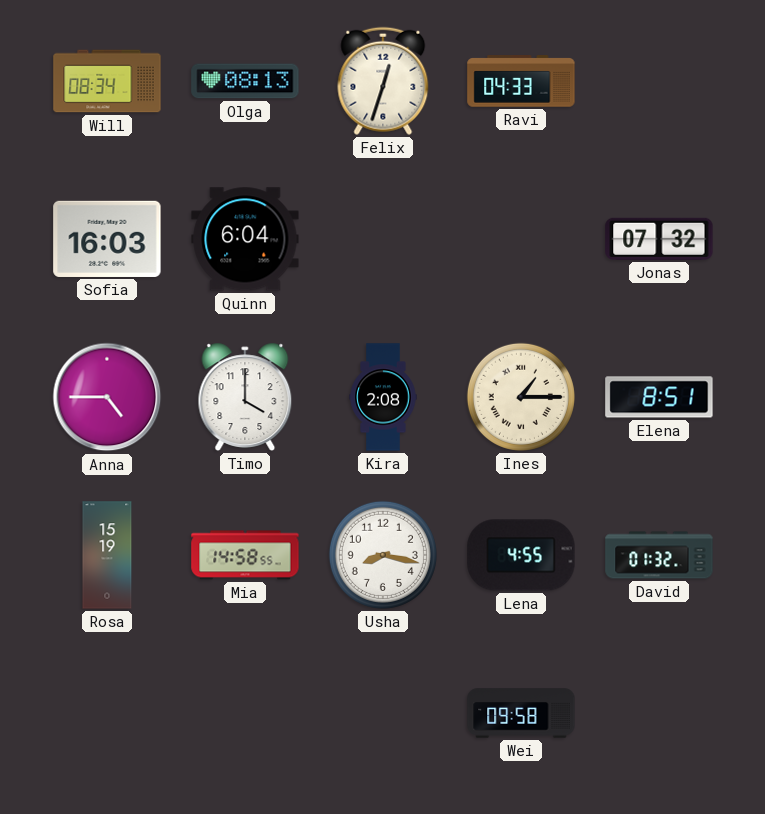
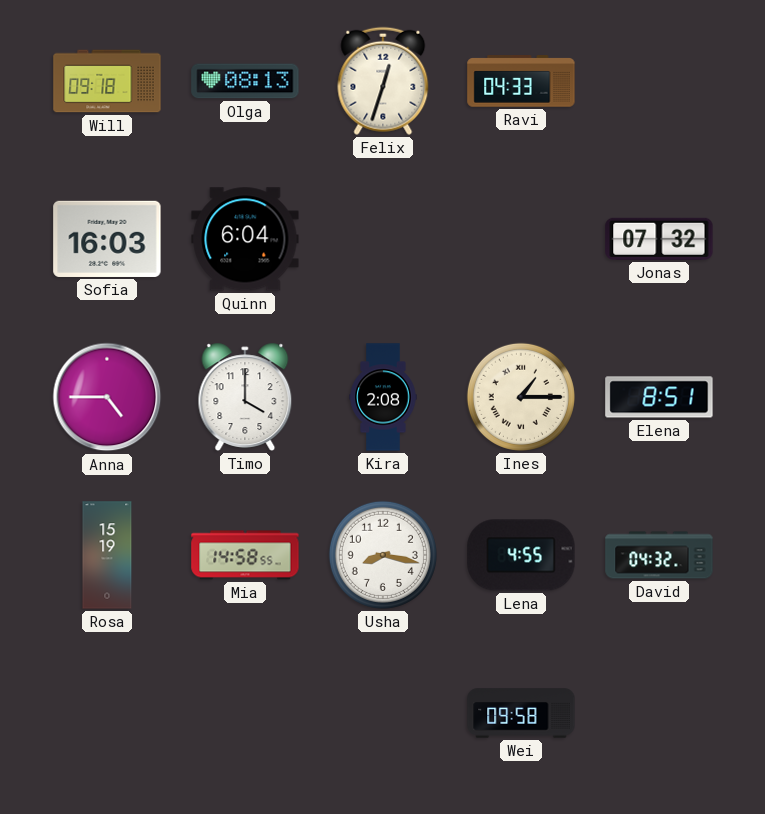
Will: 08:34 -> 09:18
David: 01:32 -> 04:32
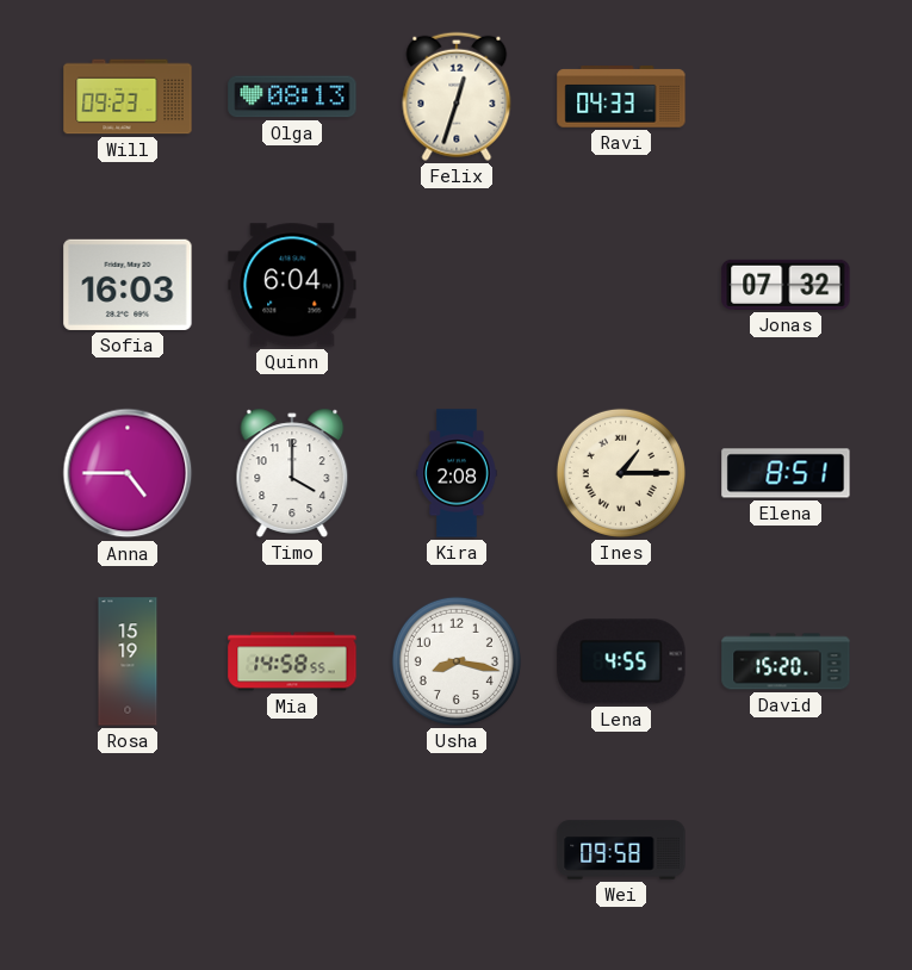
Will: 09:18 -> 09:23
David: 04:32 -> 15:20
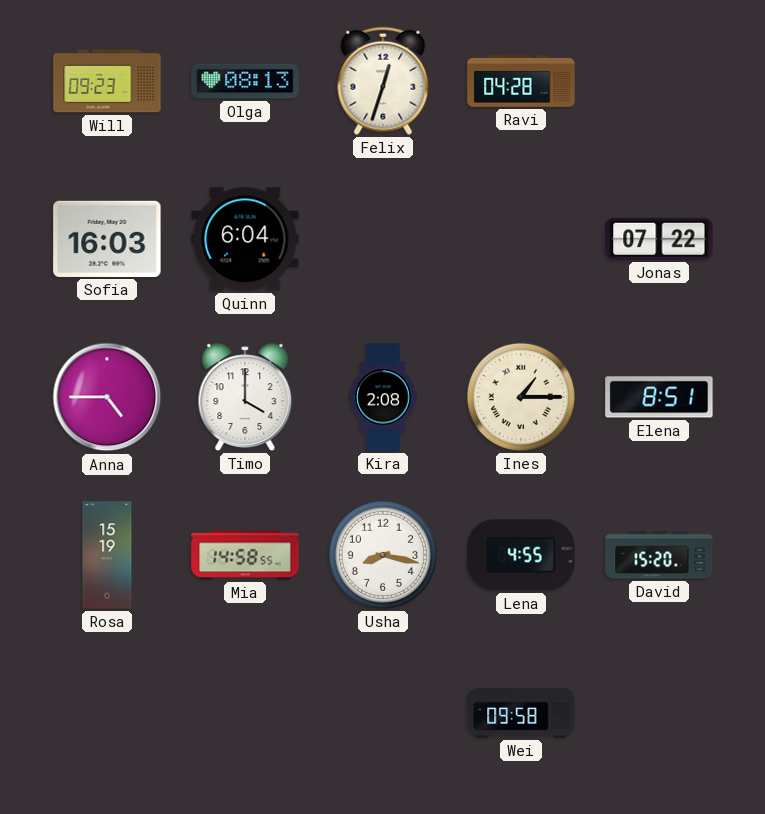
Ravi: 04:33 -> 04:28
Jonas: 07:32 -> 07:22
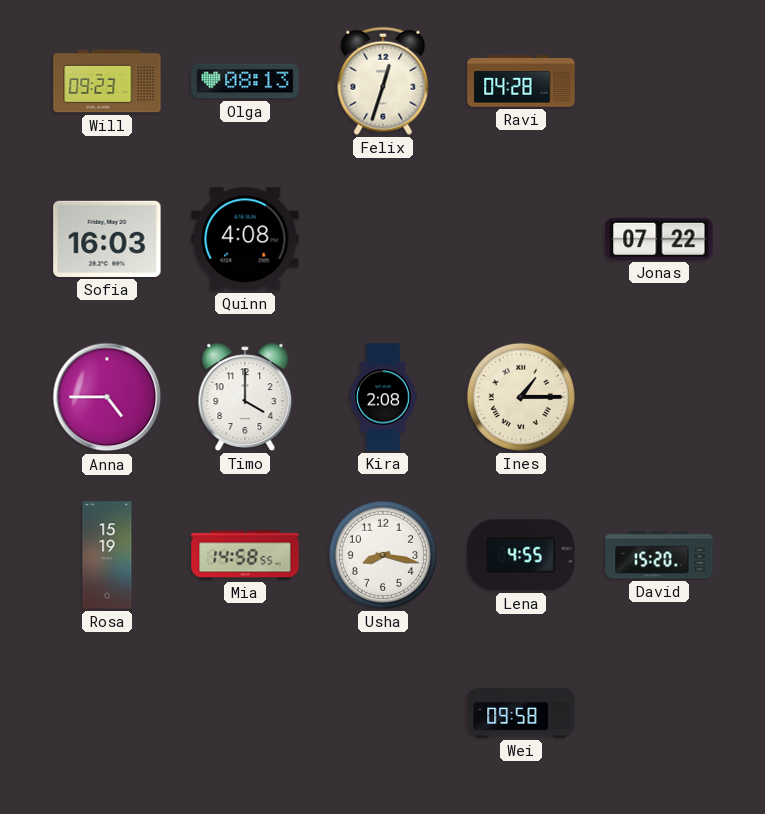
Quinn: 6:04 -> 4:08
Elena: 8:51 -> none
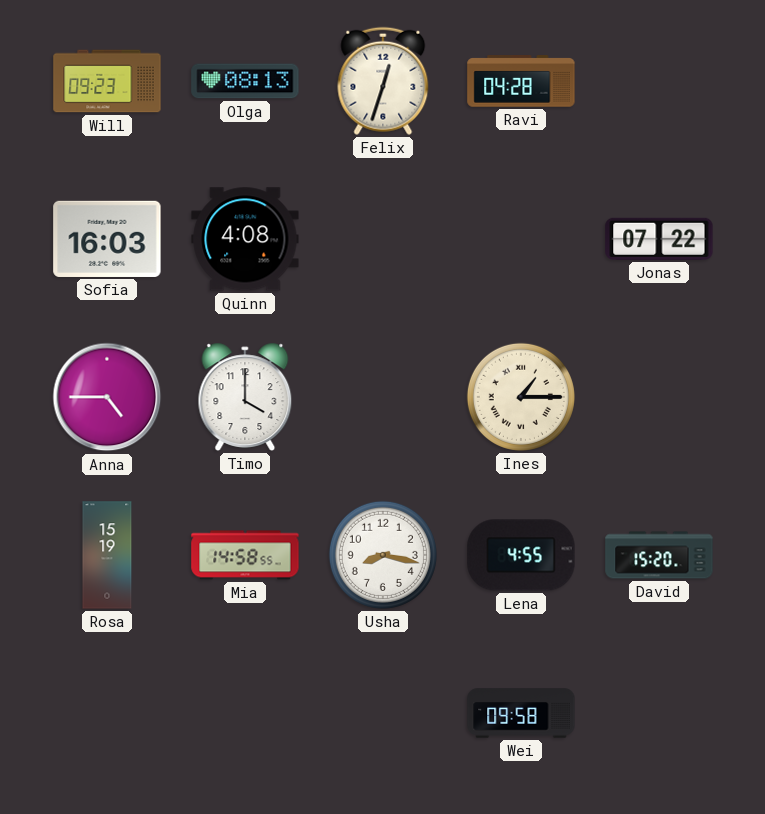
Kira: 2:08 -> none
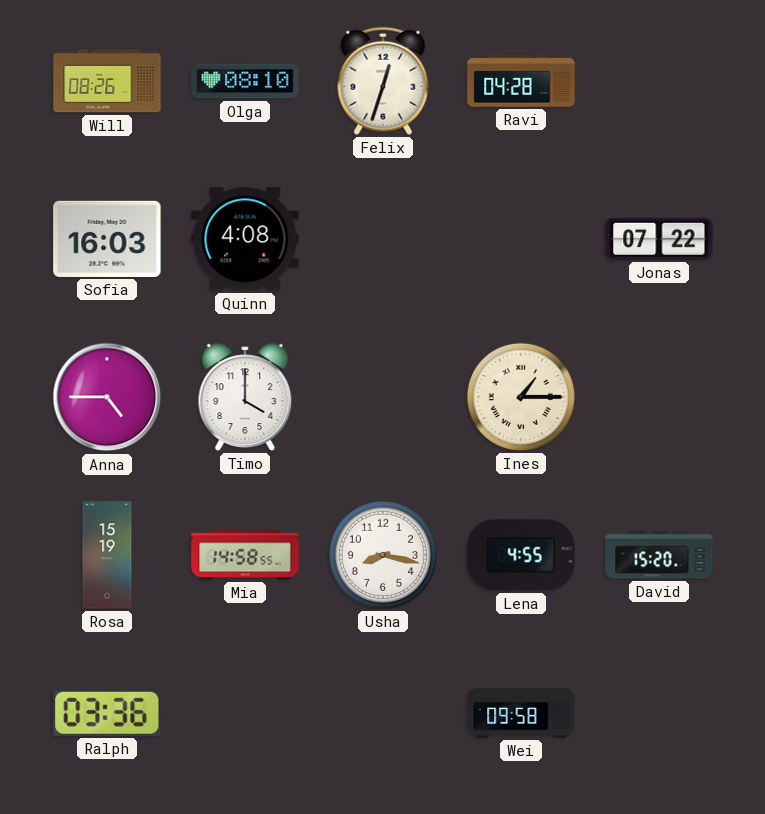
Will: 09:23 -> 08:26
Olga: 08:13 -> 08:10
Ralph: none -> 03:36
